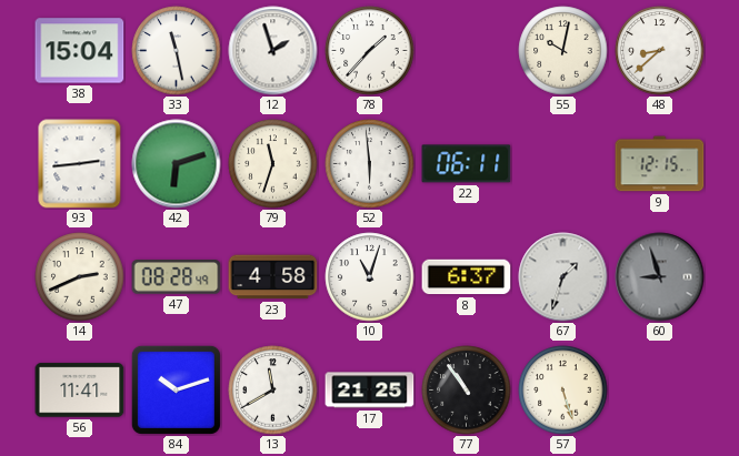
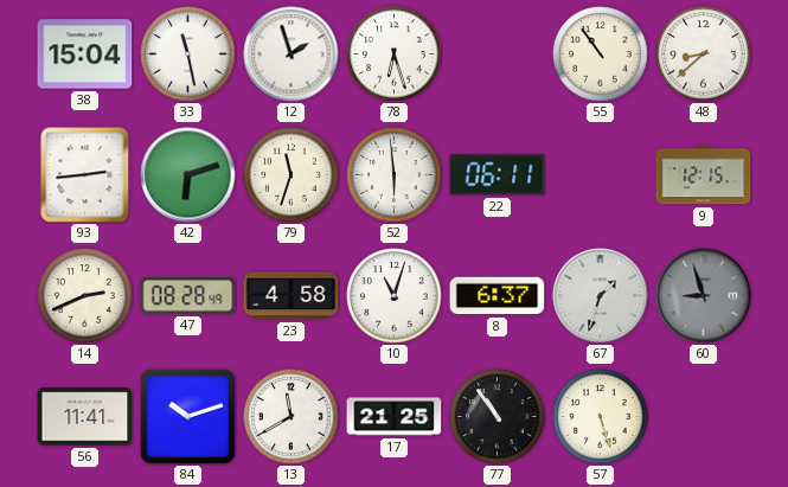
78: 1:37 -> 6:27
55: 10:02 -> 10:54
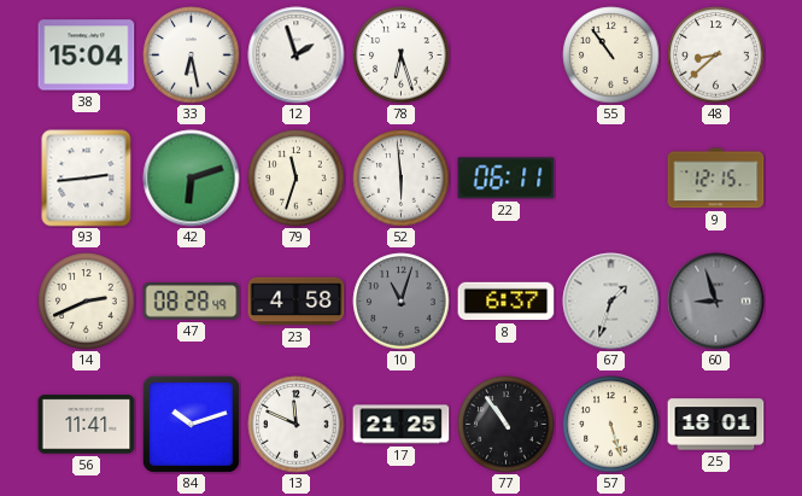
33: 11:28 -> 6:28
10 dial: white -> grey
13: 11:40 -> 11:49
25: none -> 18:01
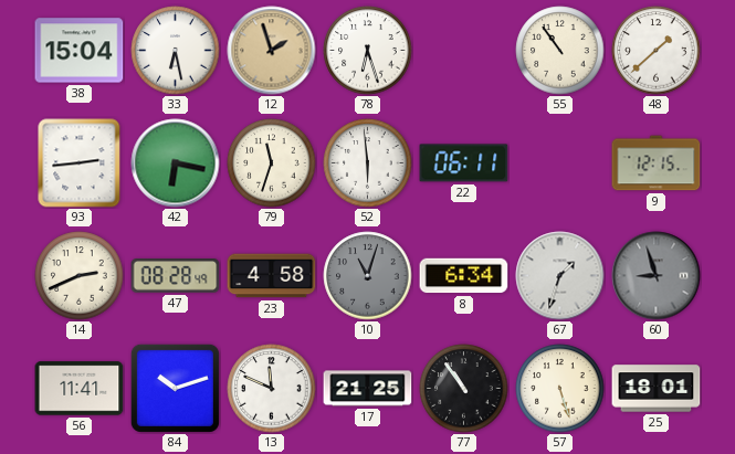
12 dial: white -> champagne
48: 8:38 -> 1:38
42: 6:12 -> 6:17
8: 6:37 -> 6:34
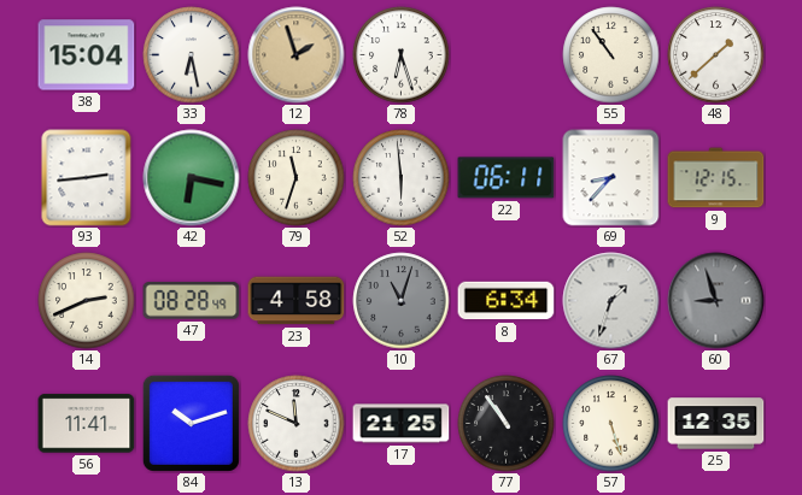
69: none -> 8:37
25: 18:01 -> 12:35
